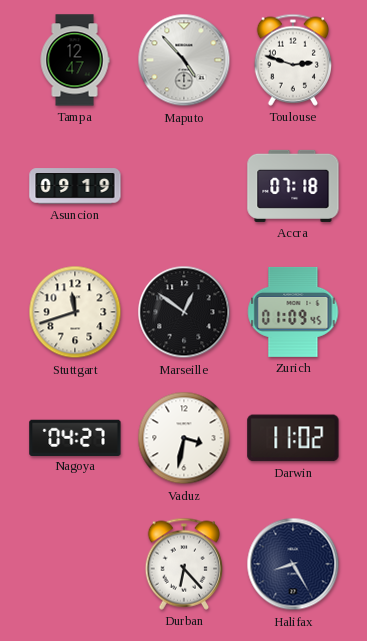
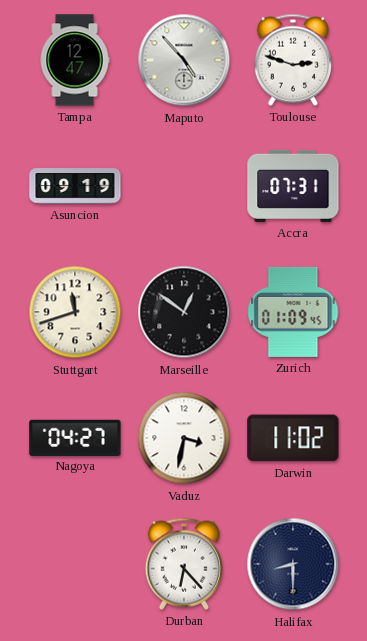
Accra: 07:18 -> 07:31
Halifax: 8:25 -> 8:30
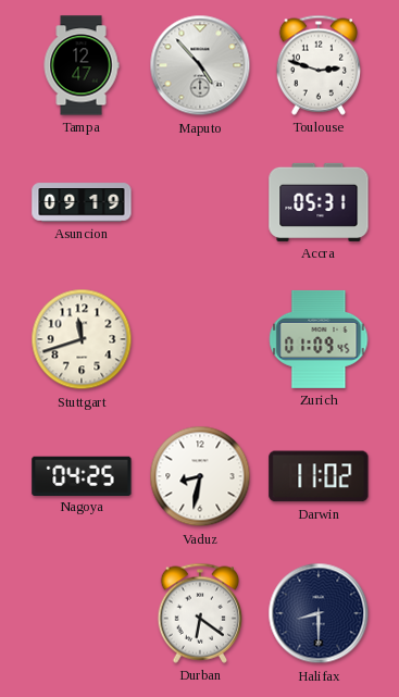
Accra: 07:31 -> 05:31
Marseille: 12:51 -> none
Nagoya: 04:27 -> 04:25
Vaduz: 3:32 -> 8:32
Durban: 6:23 -> 6:21
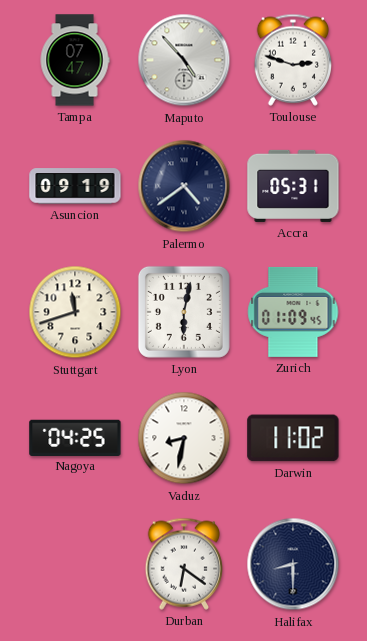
Tampa: 12:47 -> 07:47
Palermo: none -> 4:39
Lyon: none -> 6:02
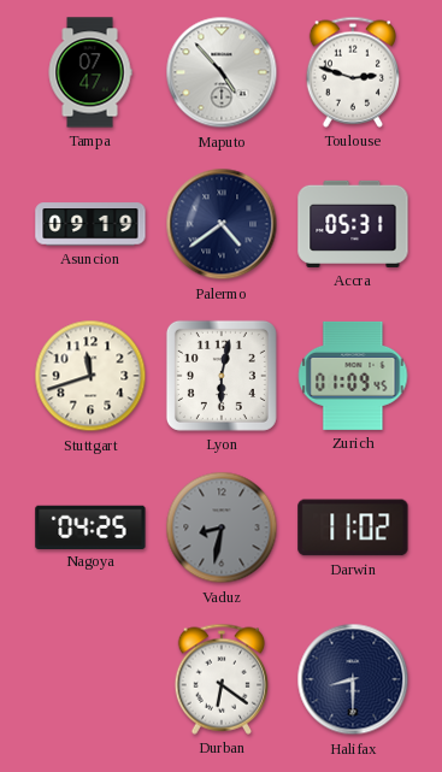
Vaduz dial: white -> grey
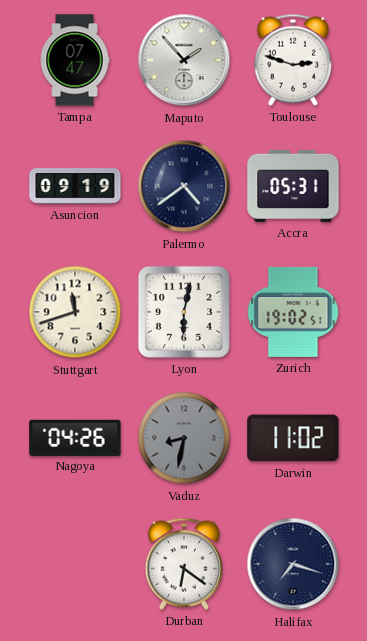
Maputo: 4:53 -> 1:53
Zurich: 01:09 -> 19:02
Nagoya: 04:25 -> 04:26
Halifax: 8:30 -> 7:18
